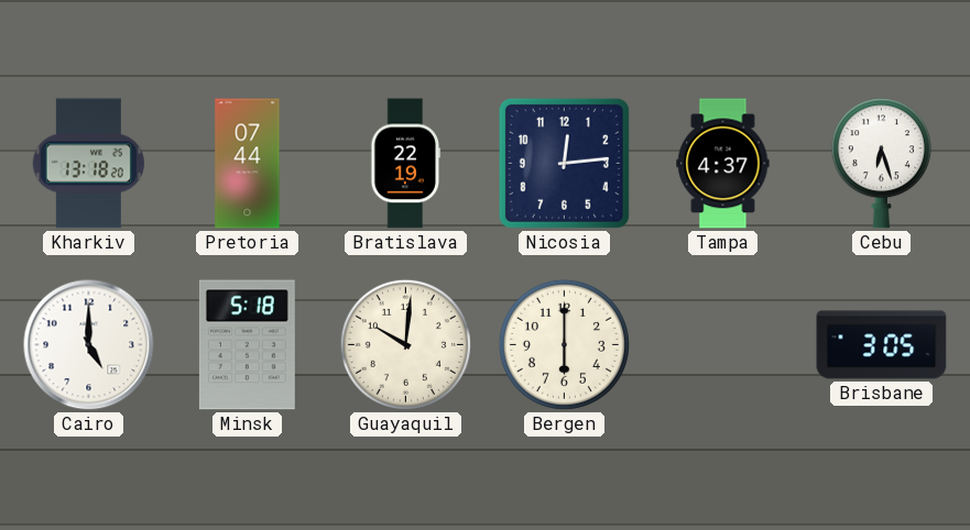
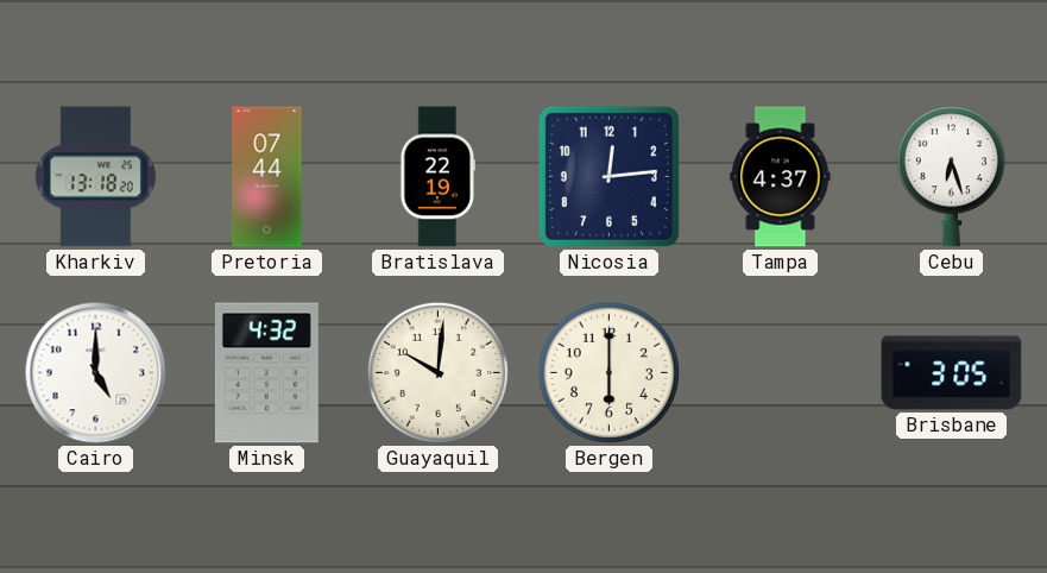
Minsk: 5:18 -> 4:32
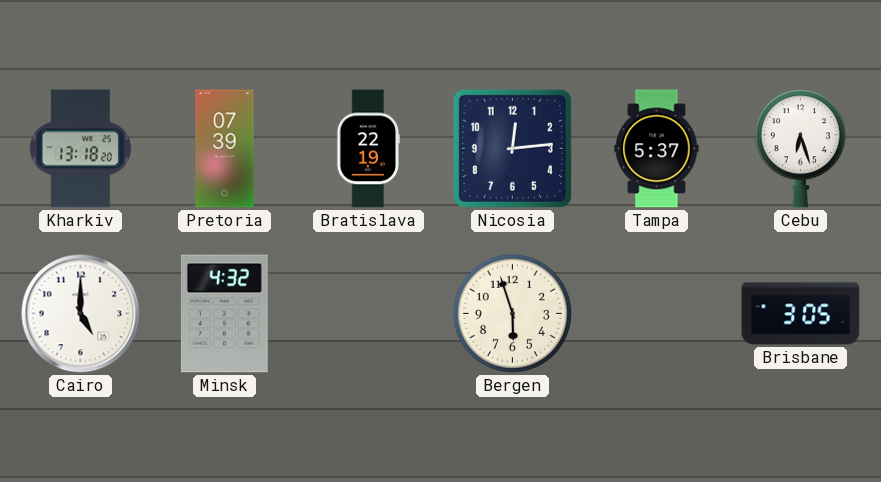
Pretoria: 07:44 -> 07:39
Tampa: 4:37 -> 5:37
Guayaquil: 10:01 -> none
Bergen: 6:00 -> 5:57
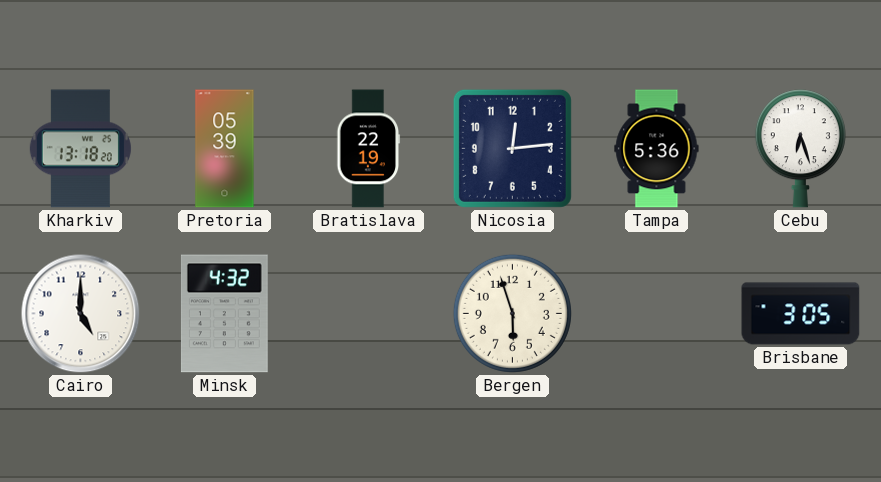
Pretoria: 07:39 -> 05:39
Tampa: 5:37 -> 5:36
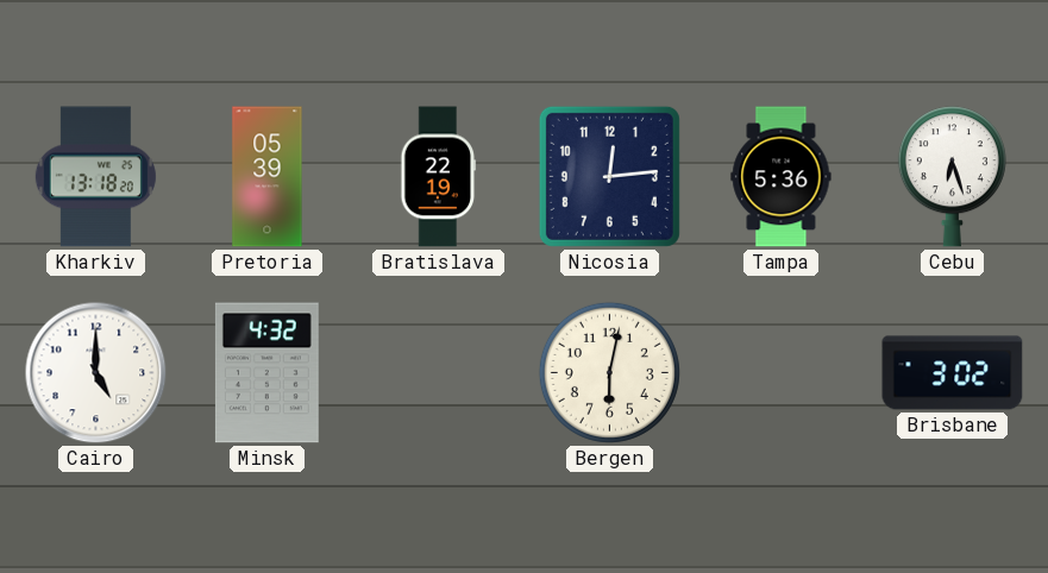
Bergen: 5:57 -> 6:02
Brisbane: 3:05 -> 3:02
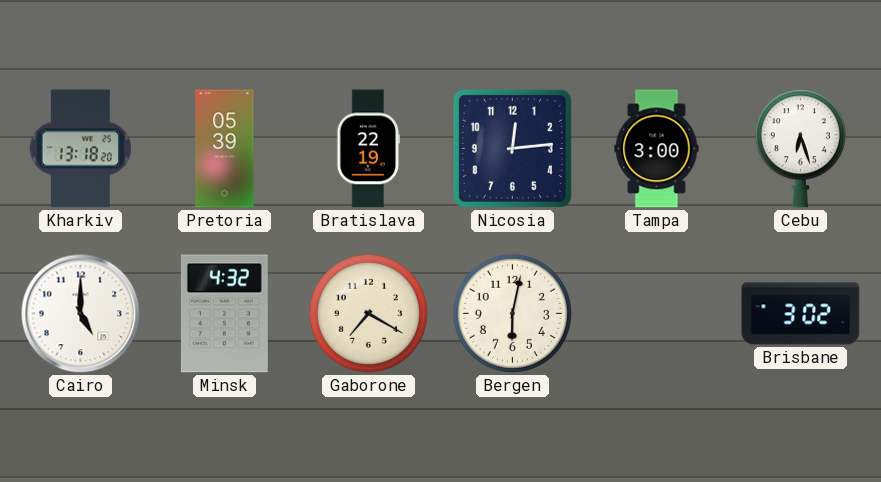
Tampa: 5:36 -> 3:00
Gaborone: none -> 7:20
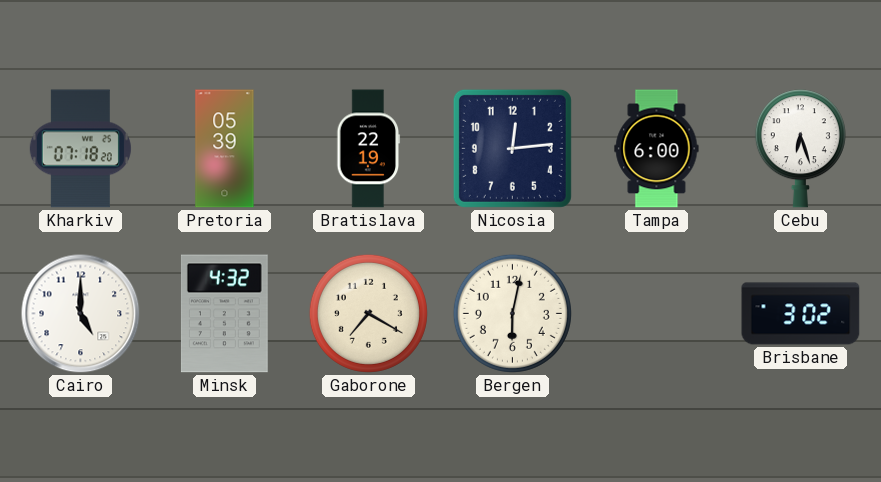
Kharkiv: 13:18 -> 07:18
Tampa: 3:00 -> 6:00
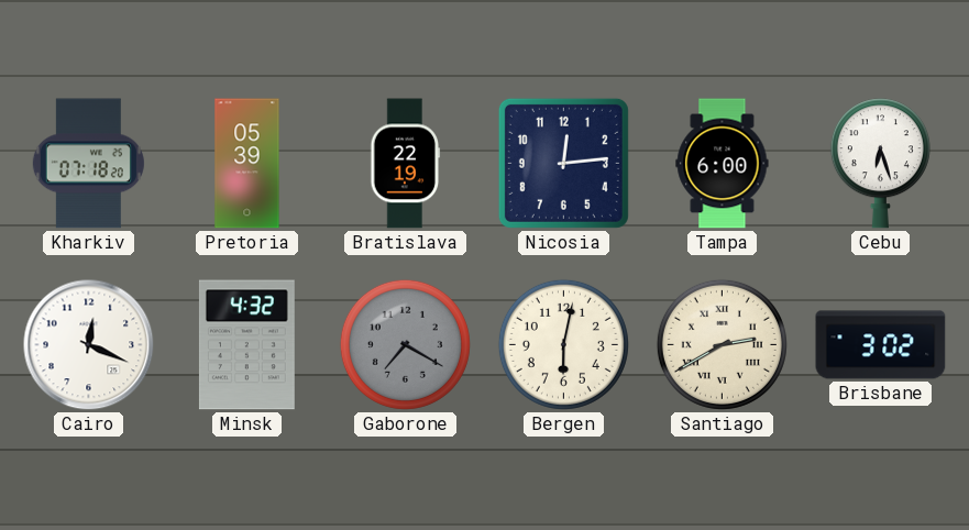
Cairo: 5:00 -> 12:19
Gaborone dial: cream -> grey
Santiago: none -> 2:40
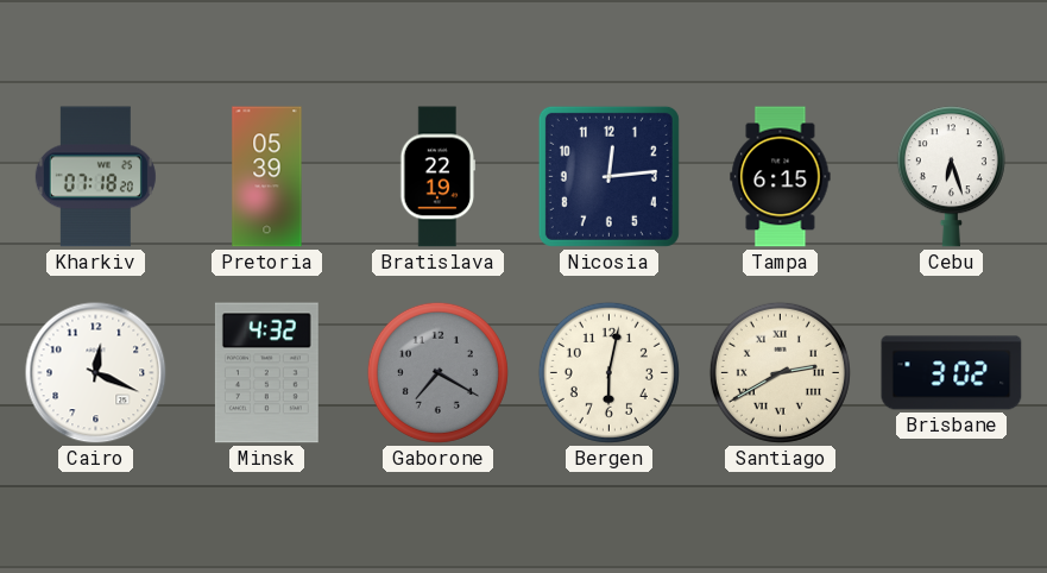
Tampa: 6:00 -> 6:15
